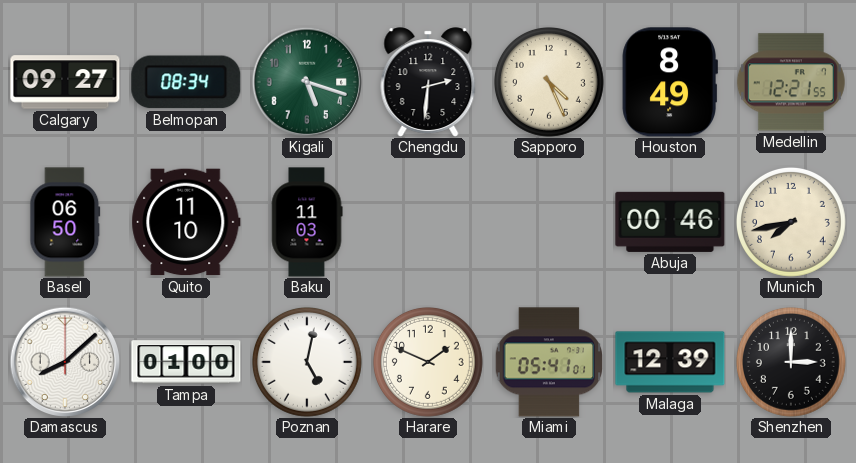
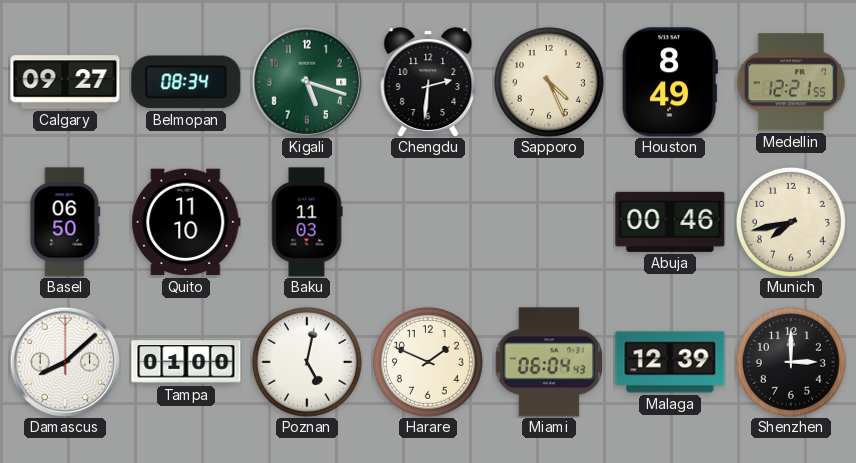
Miami: 05:41 -> 06:04
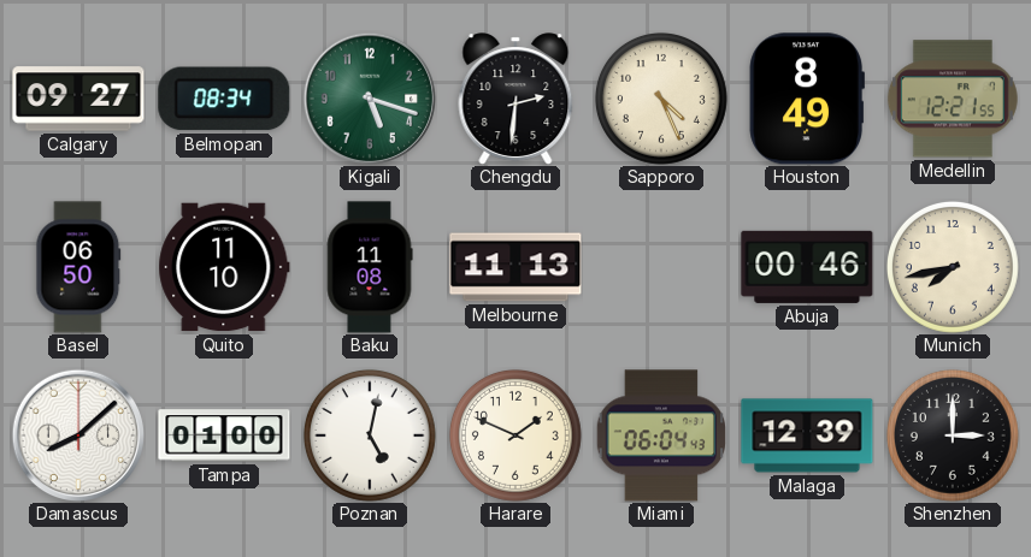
Baku: 11:03 -> 11:08
Melbourne: none -> 11:13
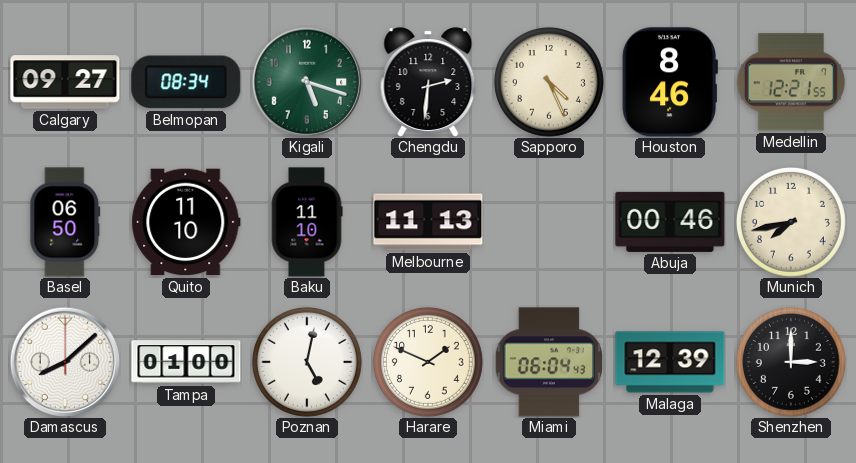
Houston: 8:49 -> 8:46
Baku: 11:08 -> 11:10
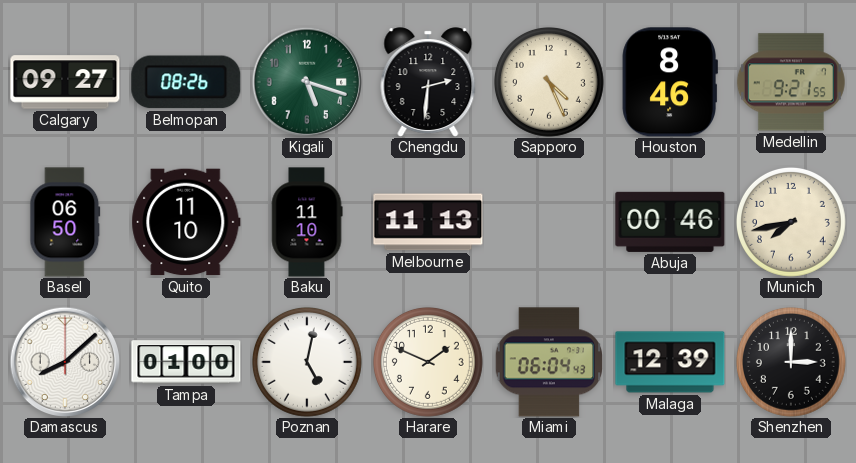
Belmopan: 08:34 -> 08:26
Medellin: 12:21 -> 9:21
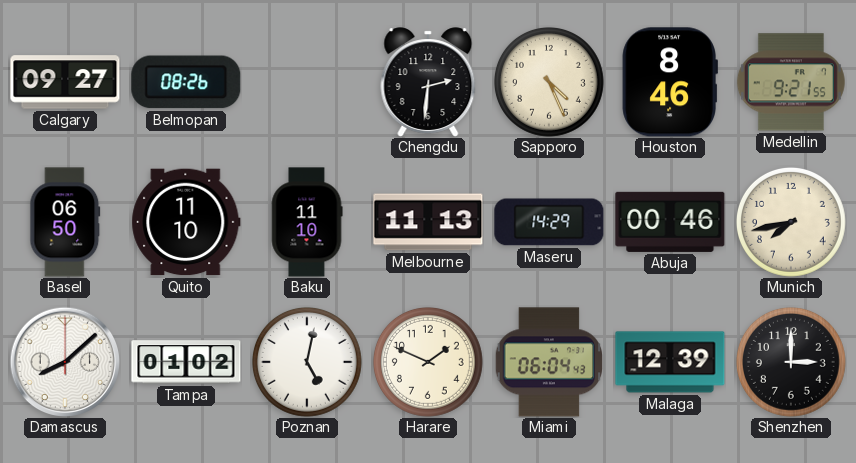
Kigali: 5:18 -> none
Maseru: none -> 14:29
Tampa: 01:00 -> 01:02
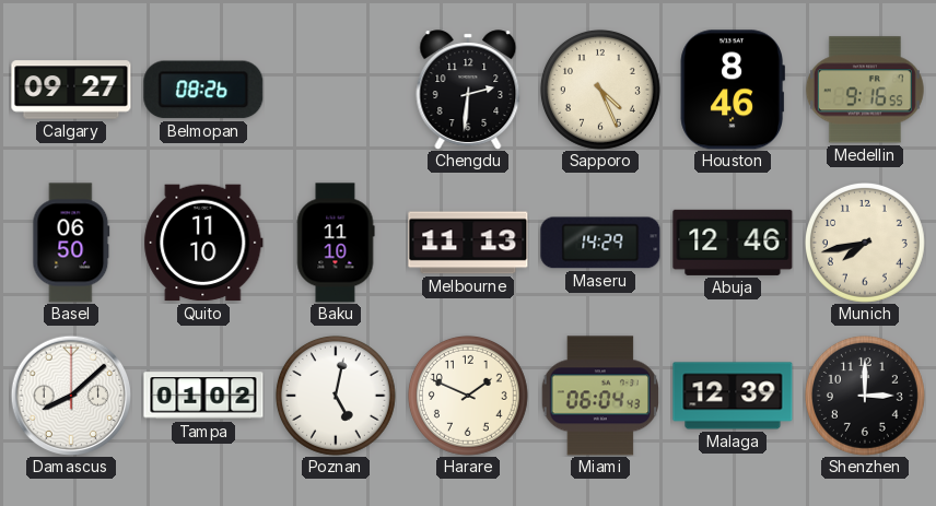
Medellin: 9:21 -> 9:16
Abuja: 00:46 -> 12:46
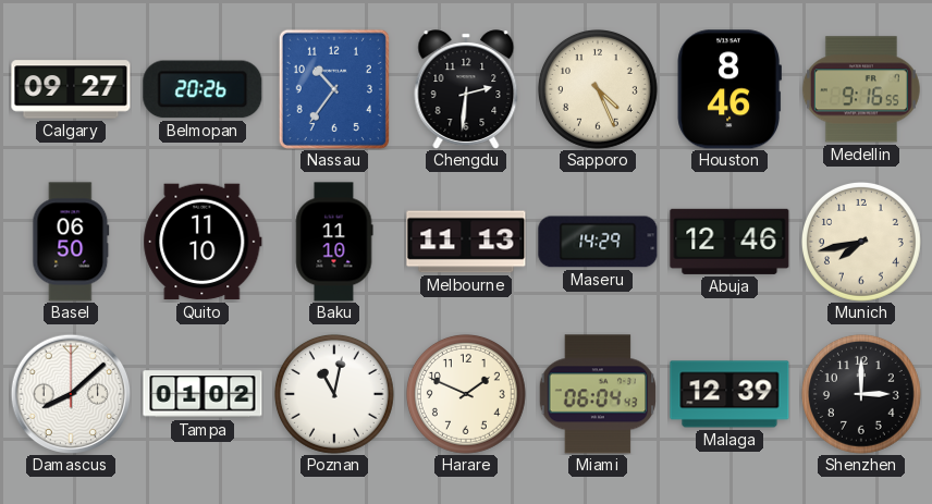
Belmopan: 08:26 -> 20:26
Nassau: none -> 10:36
Poznan: 5:02 -> 11:02
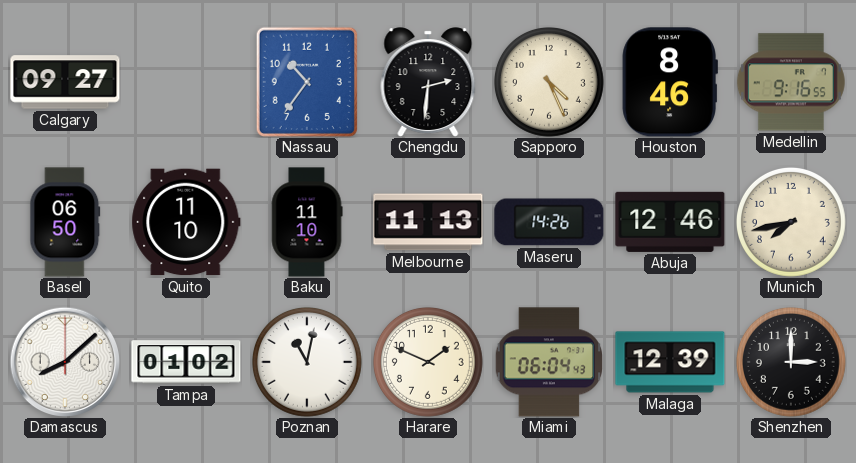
Belmopan: 20:26 -> none
Maseru: 14:29 -> 14:26
